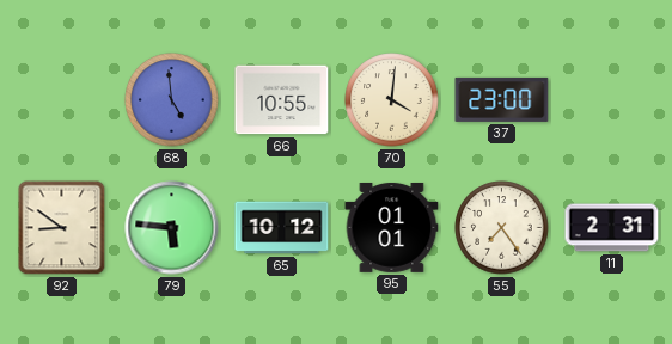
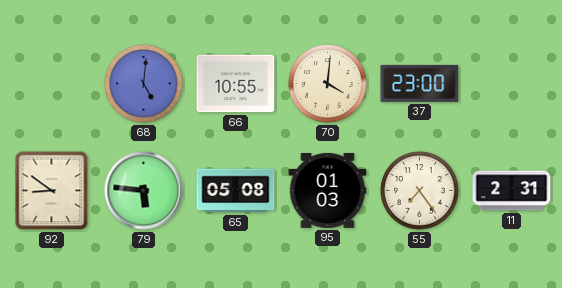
68: 4:59 -> 5:01
65: 10:12 -> 05:08
95: 01:01 -> 01:03
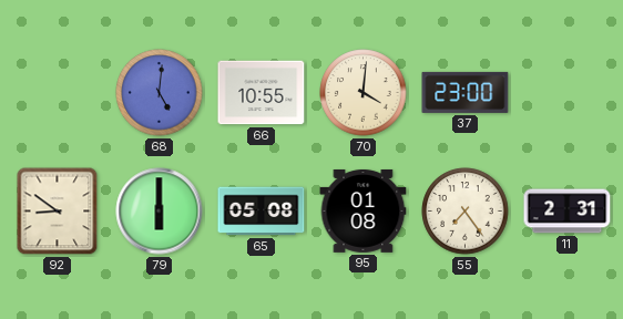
79: 5:46 -> 6:00
95: 01:03 -> 01:08
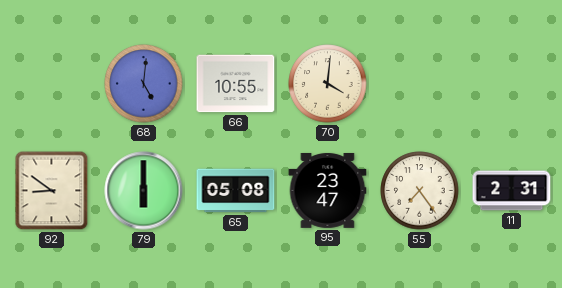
37: 23:00 -> none
95: 01:08 -> 23:47
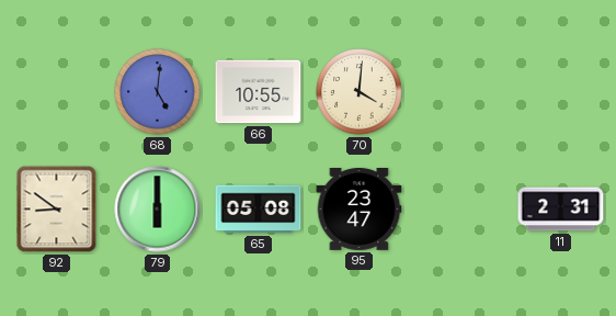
55: 7:24 -> none
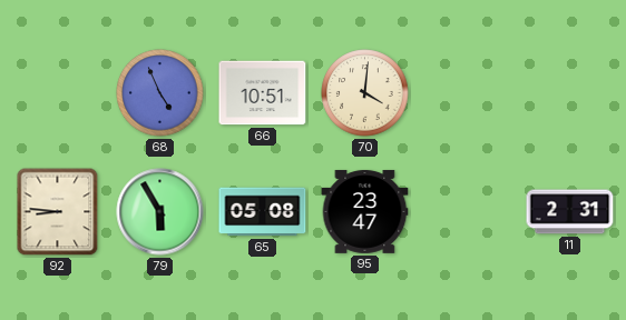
68: 5:01 -> 4:56
66: 10:55 -> 10:51
92: 8:51 -> 8:46
79: 6:00 -> 5:55
